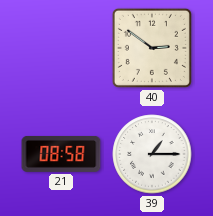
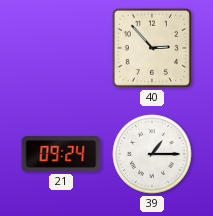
40: 2:51 -> 2:53
21: 08:58 -> 09:24
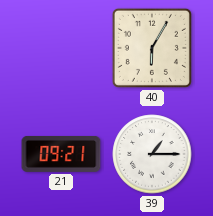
40: 2:53 -> 6:05
21: 09:24 -> 09:21
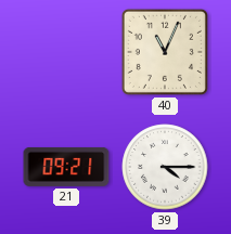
40: 6:05 -> 11:04
39: 1:15 -> 4:15
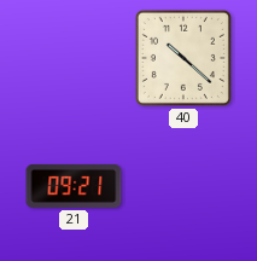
40: 11:04 -> 10:22
39: 4:15 -> none
